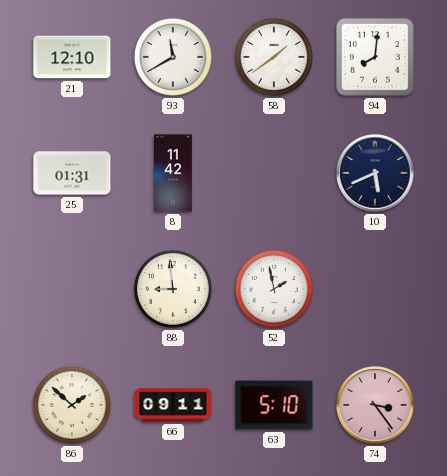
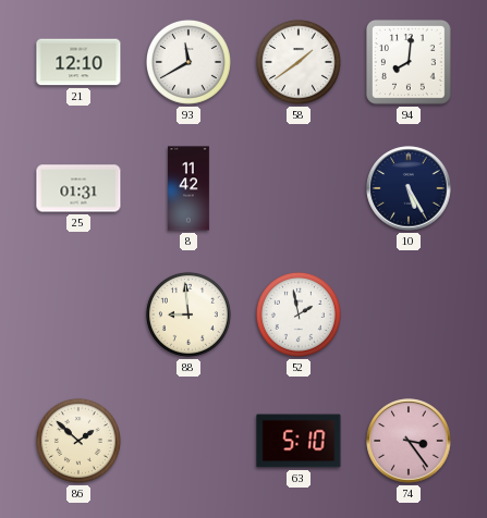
10: 5:41 -> 5:25
66: 09:11 -> none
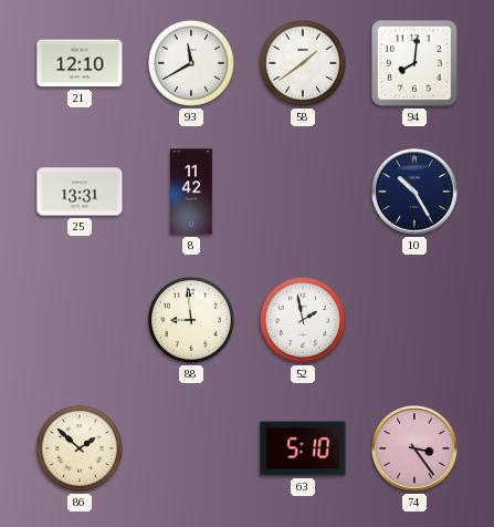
25: 01:31 -> 13:31
10: 5:25 -> 10:25
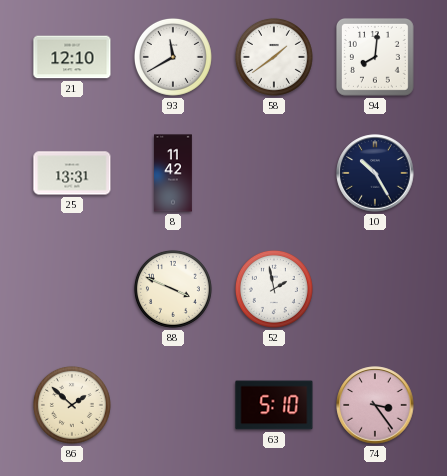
88: 8:59 -> 3:49
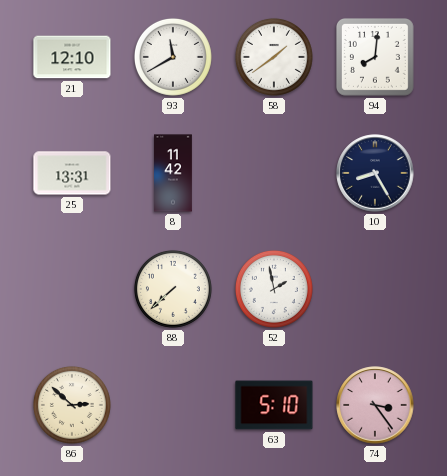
10: 10:25 -> 8:25
88: 3:49 -> 7:38
86: 1:52 -> 2:52
